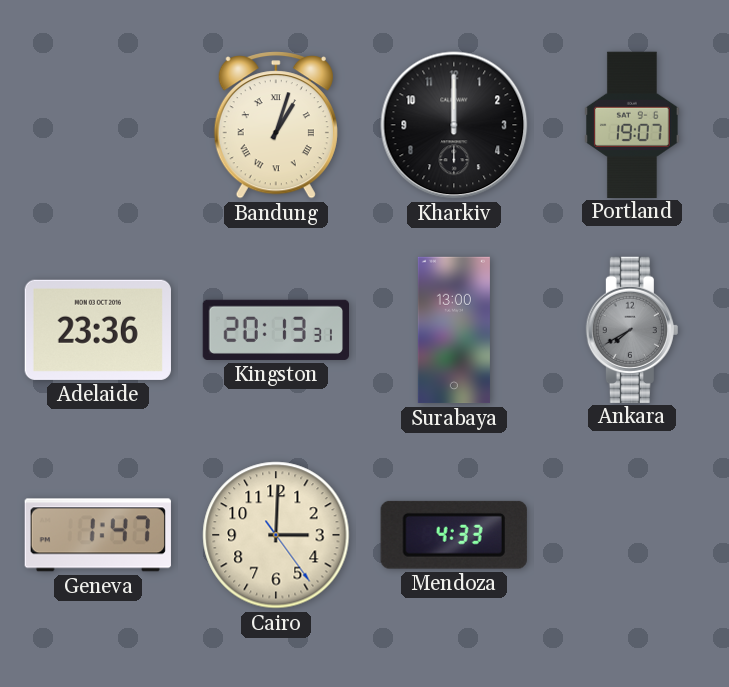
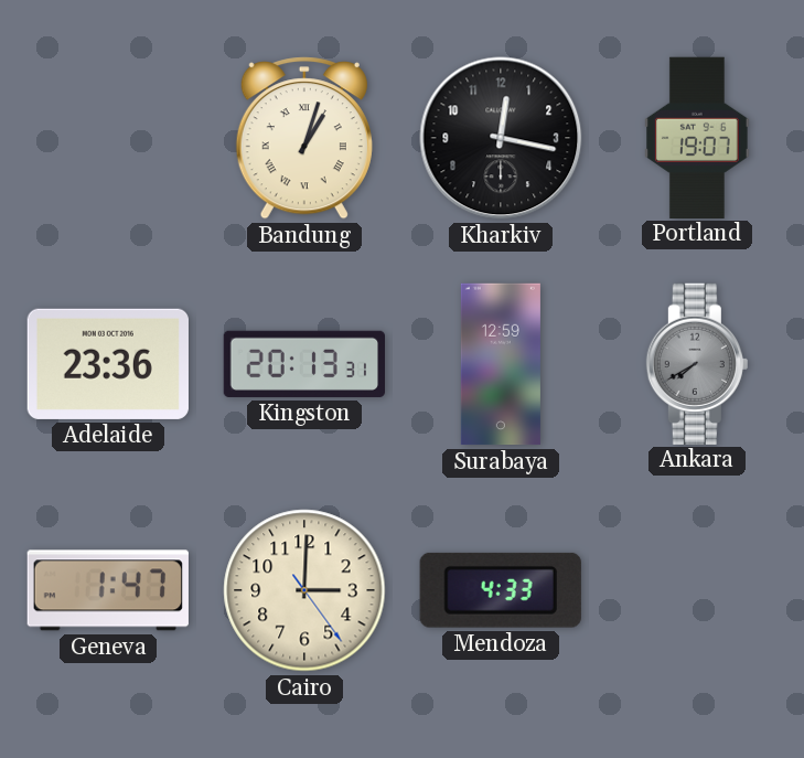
Kharkiv: 12:00 -> 12:17
Surabaya: 13:00 -> 12:59
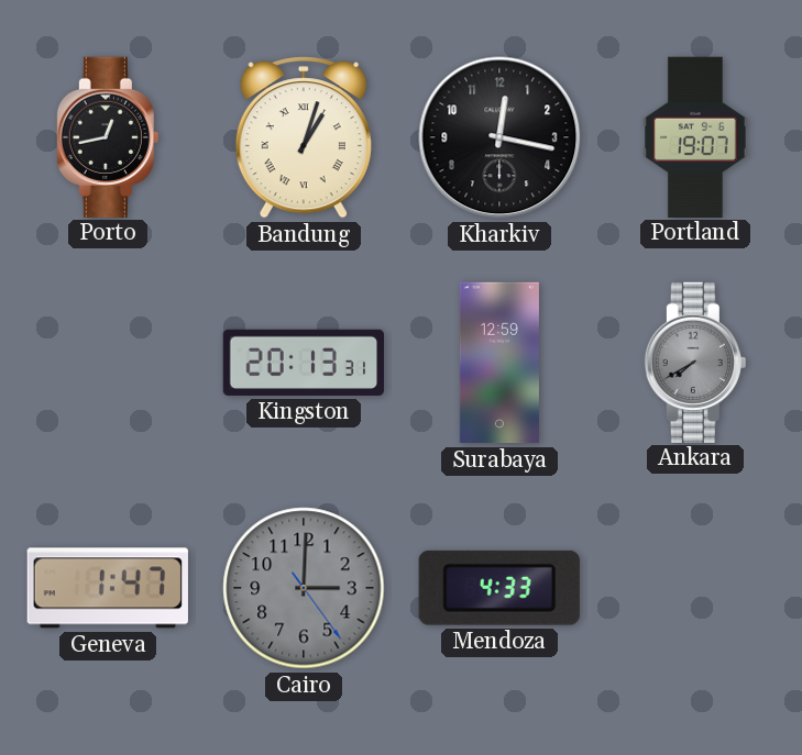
Porto: none -> 12:43
Adelaide: 23:36 -> none
Cairo dial: cream -> grey
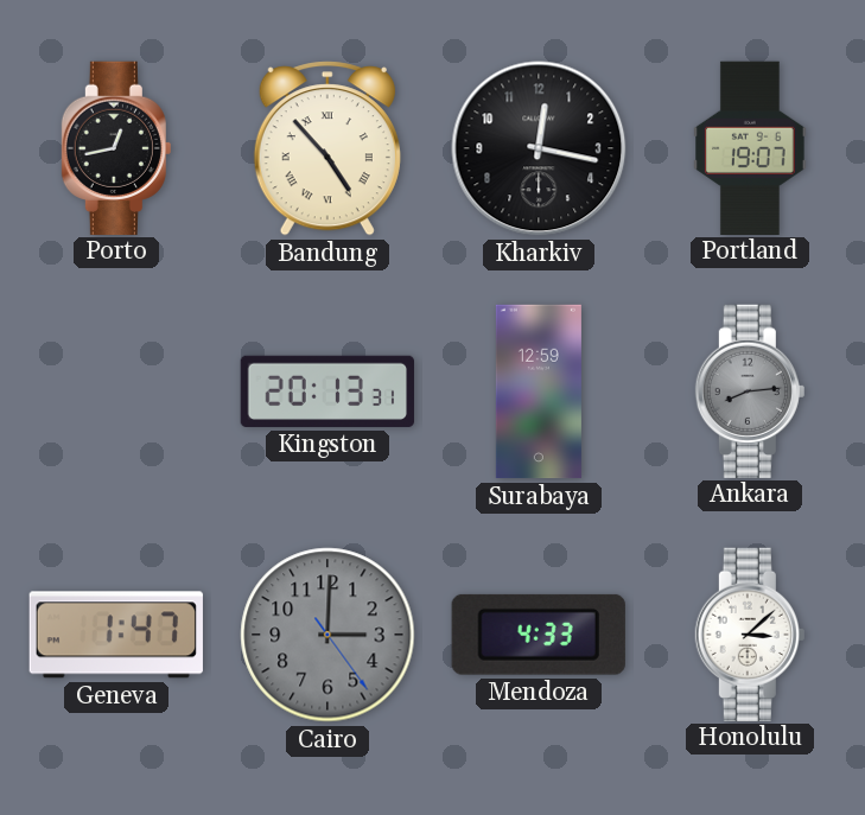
Bandung: 1:03 -> 4:53
Ankara: 7:40 -> 8:14
Honolulu: none -> 3:08
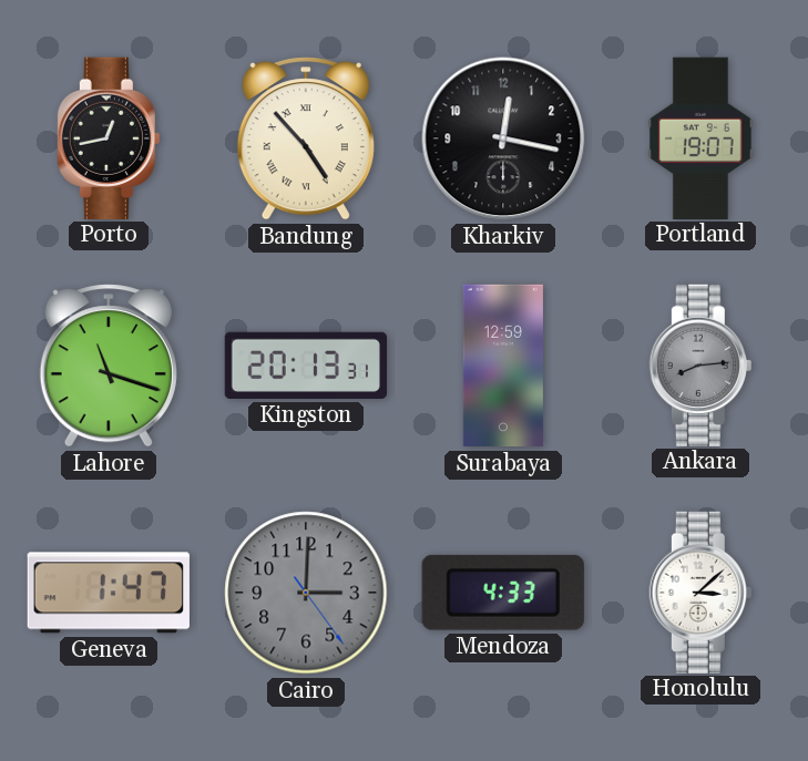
Lahore: none -> 11:18
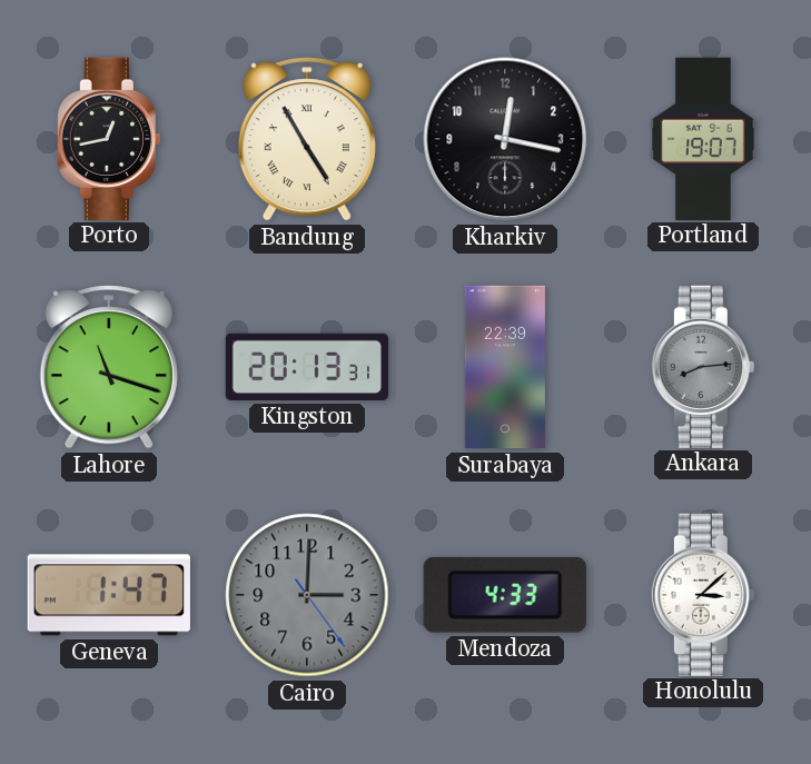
Bandung: 4:53 -> 4:55
Surabaya: 12:59 -> 22:39
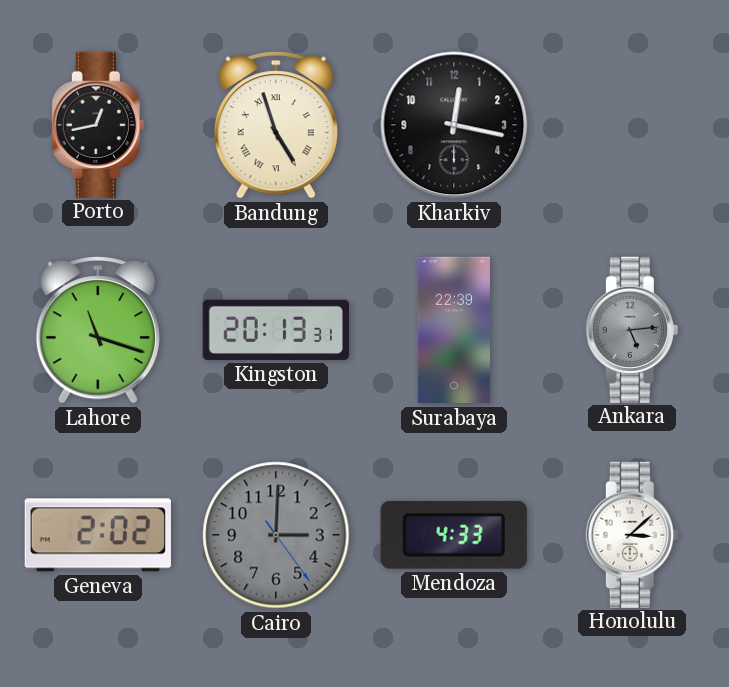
Bandung: 4:55 -> 4:57
Portland: 19:07 -> none
Ankara: 8:14 -> 5:14
Geneva: 1:47 -> 2:02
